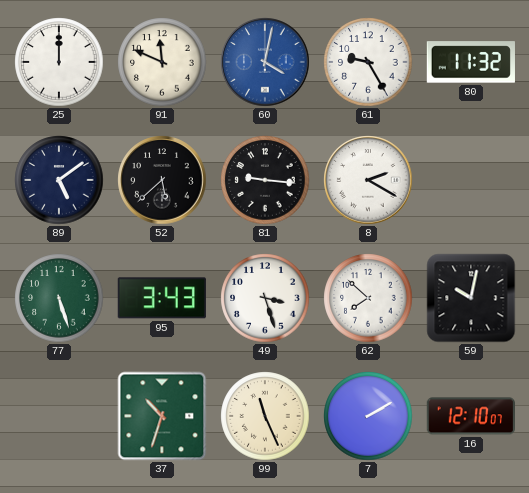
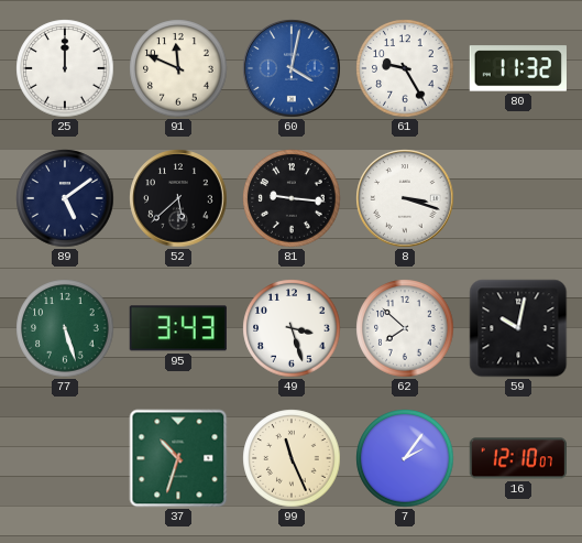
8: 2:20 -> 3:18
7: 2:10 -> 2:06
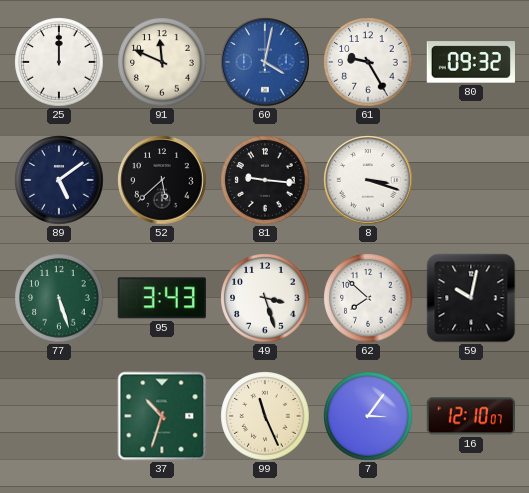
80: 11:32 -> 09:32
7: 2:06 -> 3:06
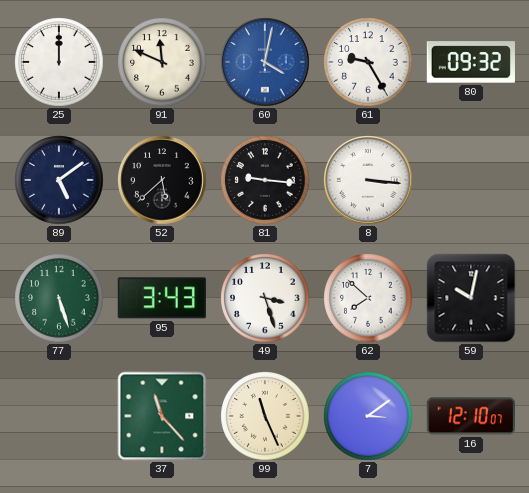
8: 3:18 -> 3:16
37: 10:33 -> 11:23
7: 3:06 -> 3:09
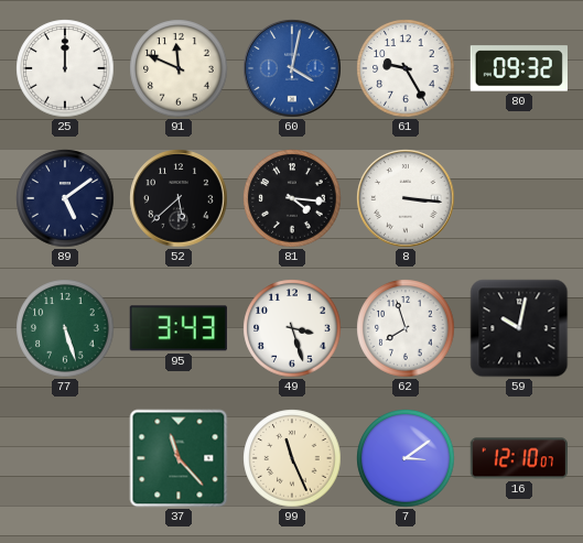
81: 9:16 -> 4:16
62: 7:52 -> 7:57
